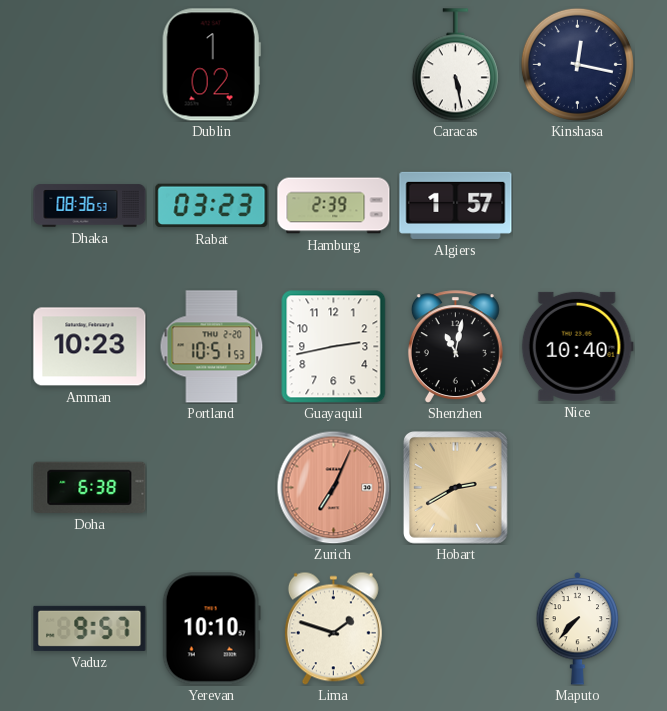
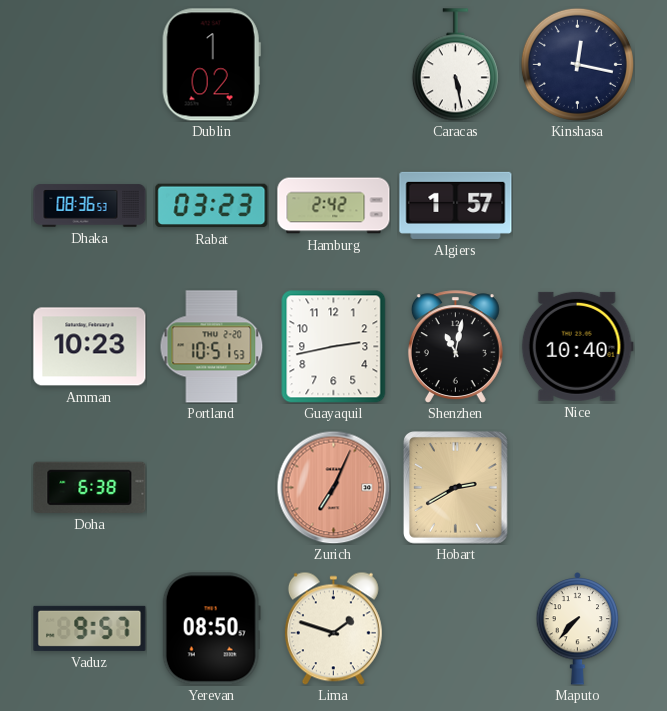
Hamburg: 2:39 -> 2:42
Yerevan: 10:10 -> 08:50
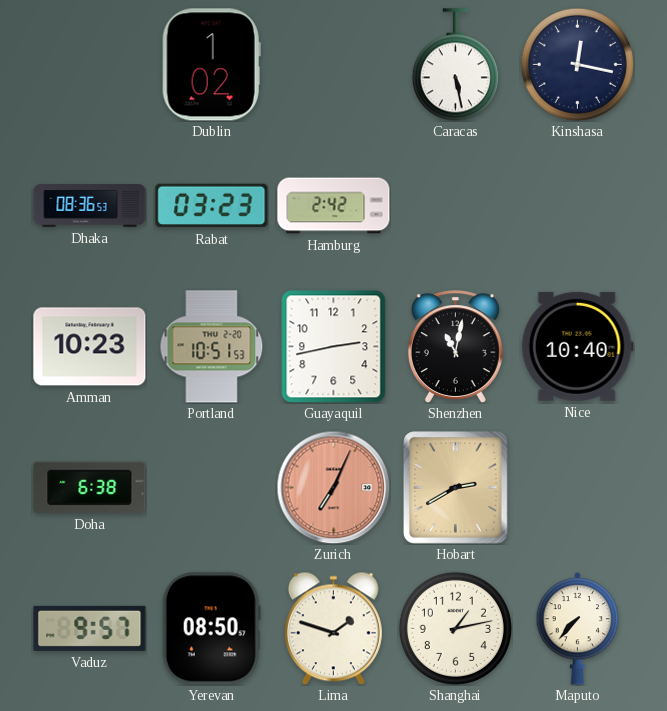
Algiers: 1:57 -> none
Shanghai: none -> 1:13
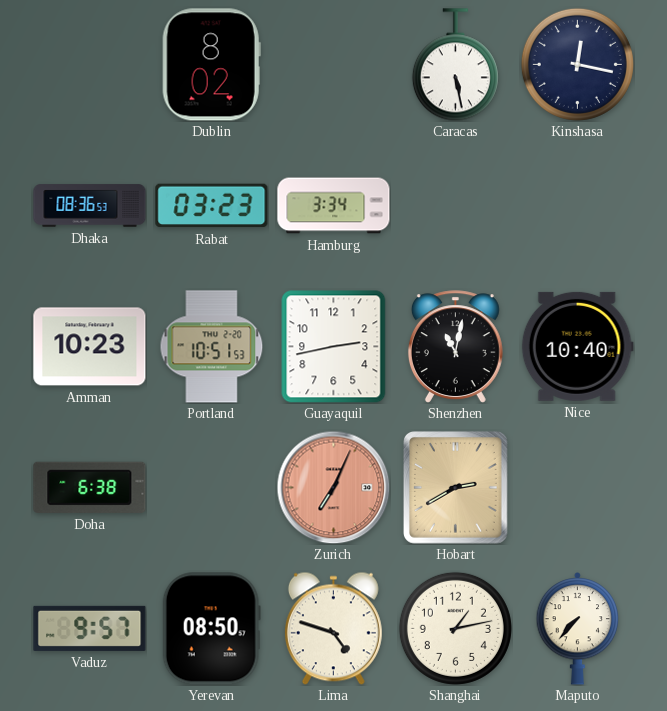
Dublin: 1:02 -> 8:02
Hamburg: 2:42 -> 3:34
Lima: 1:48 -> 4:48
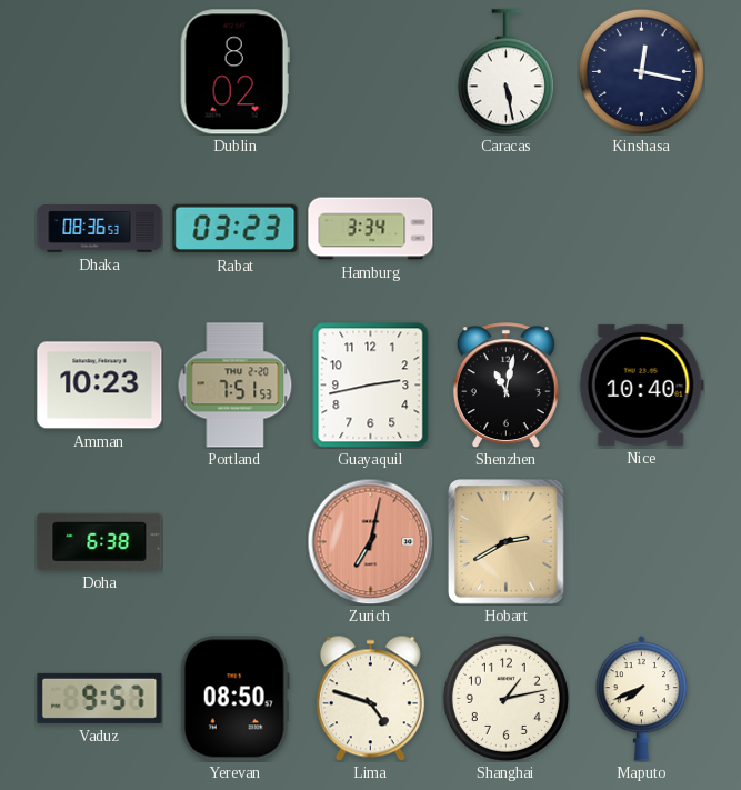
Portland: 10:51 -> 7:51
Zurich: 7:04 -> 7:02
Maputo: 7:37 -> 7:41
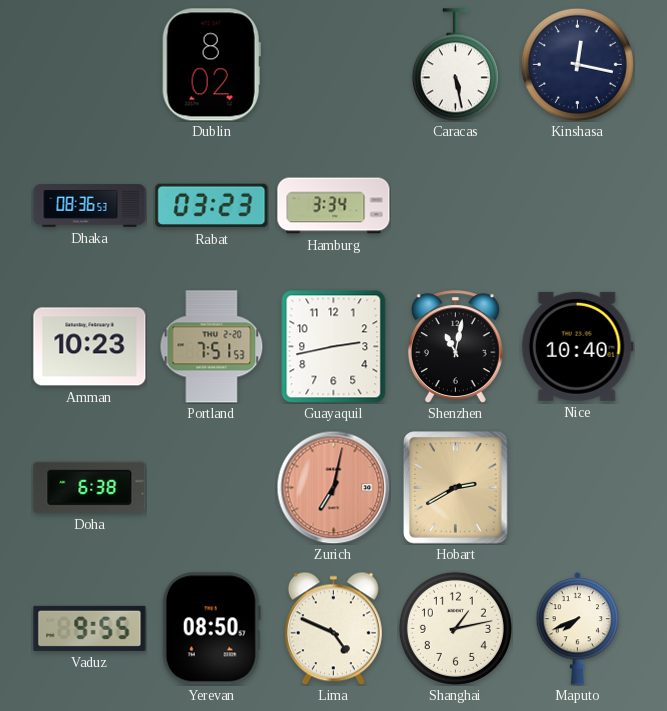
Vaduz: 9:57 -> 9:55
Lima: 4:48 -> 4:49
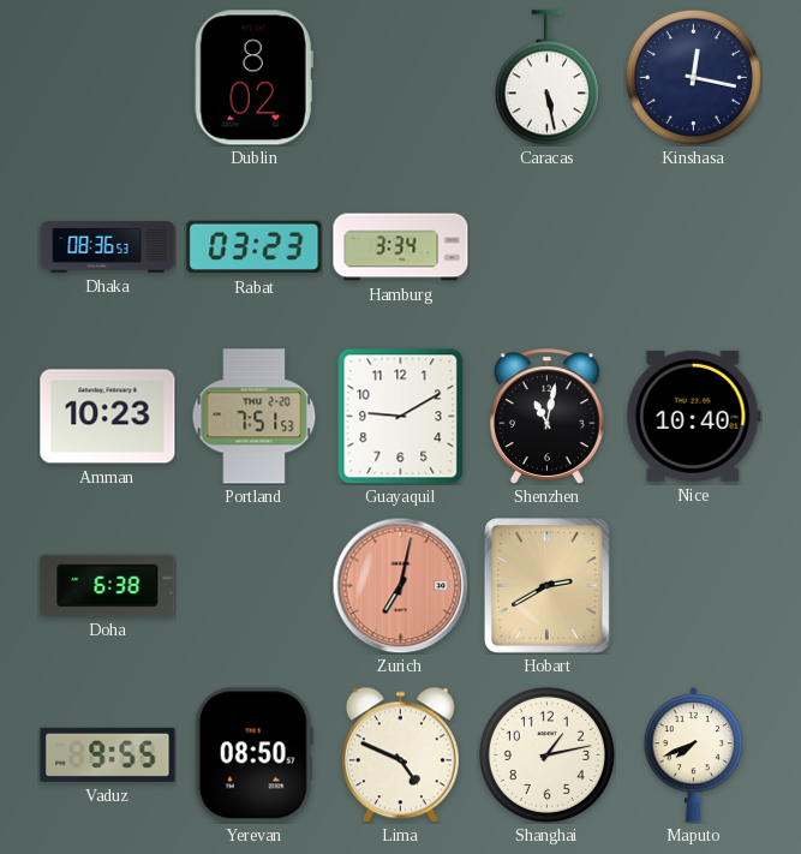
Guayaquil: 2:43 -> 9:10
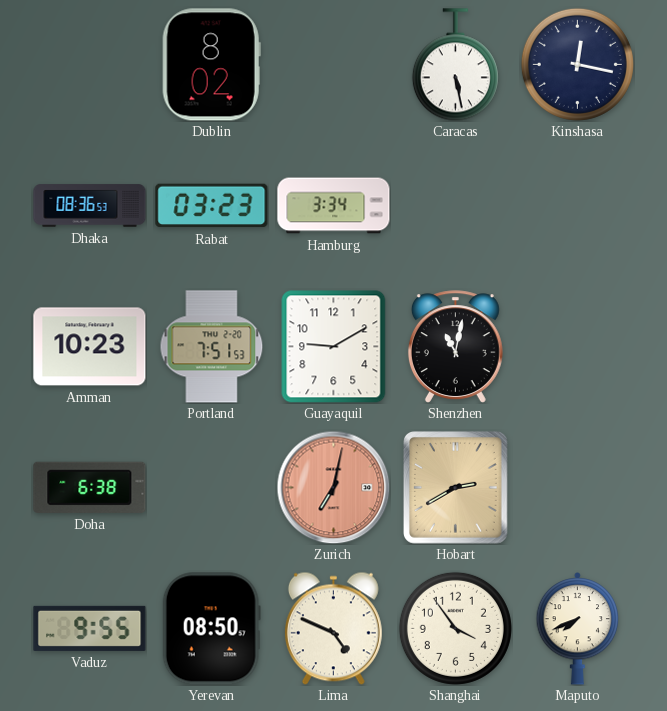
Nice: 10:40 -> none
Shanghai: 1:13 -> 3:54
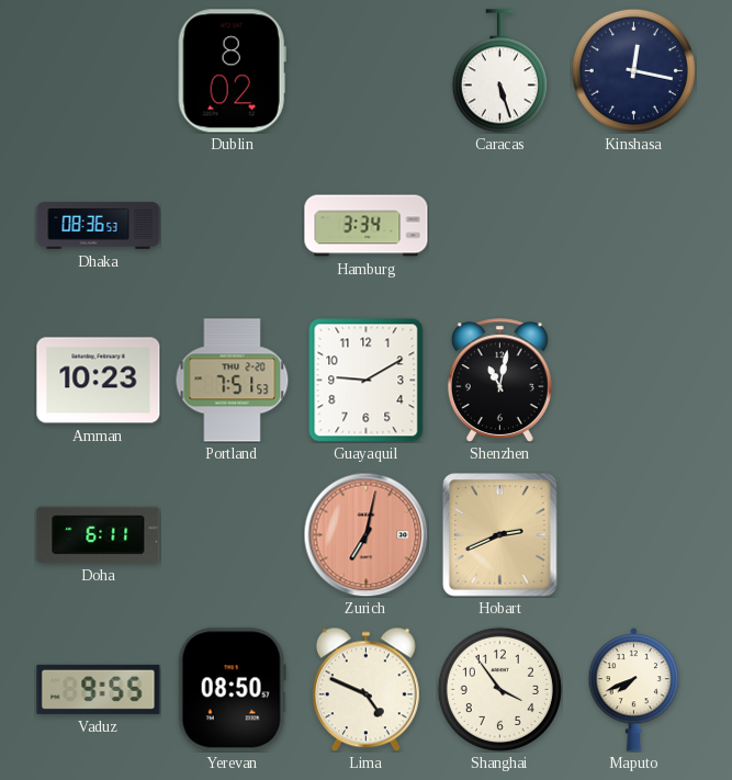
Caracas: 5:28 -> 5:27
Rabat: 03:23 -> none
Doha: 6:38 -> 6:11
Hobart: 2:40 -> 2:41
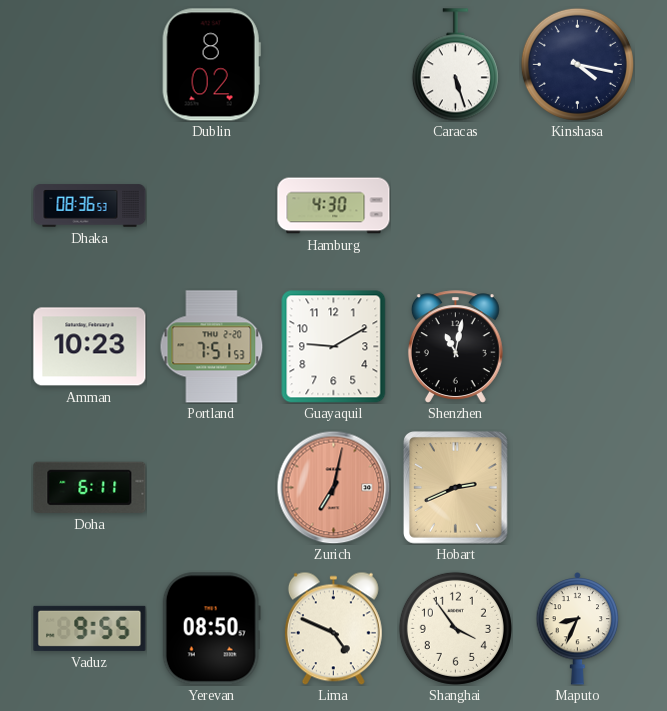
Kinshasa: 12:17 -> 4:17
Hamburg: 3:34 -> 4:30
Maputo: 7:41 -> 8:34
